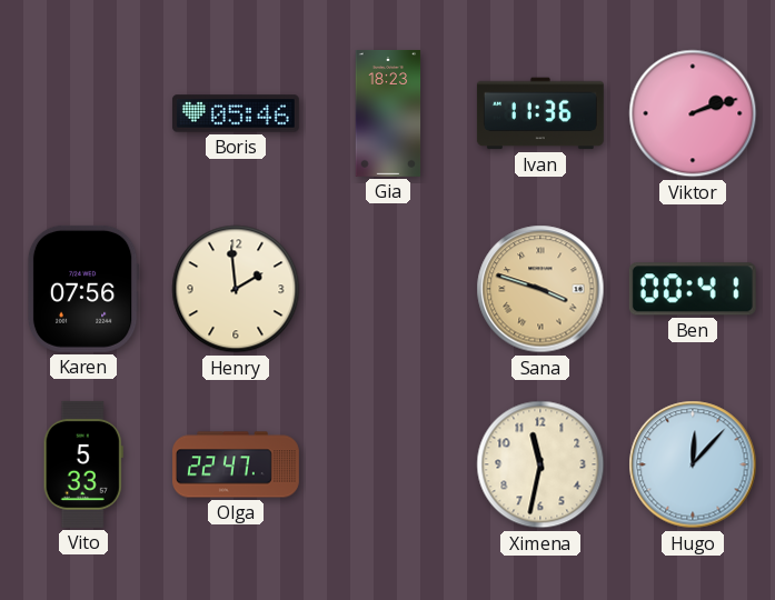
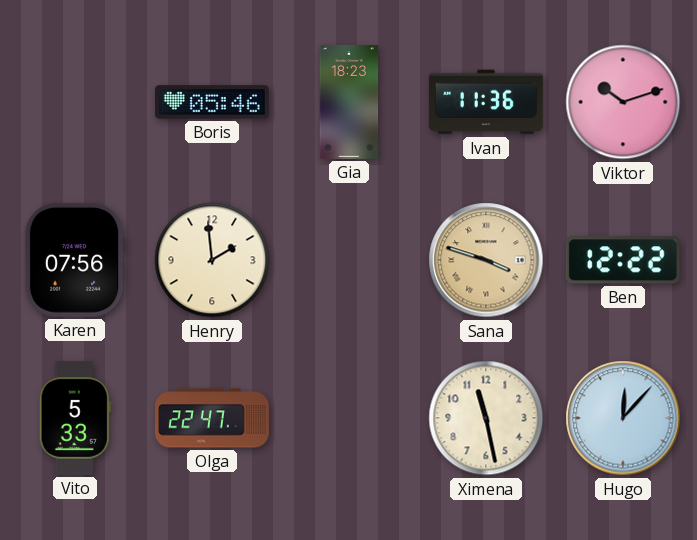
Viktor: 2:12 -> 10:12
Ben: 00:41 -> 12:22
Ximena: 11:32 -> 11:28
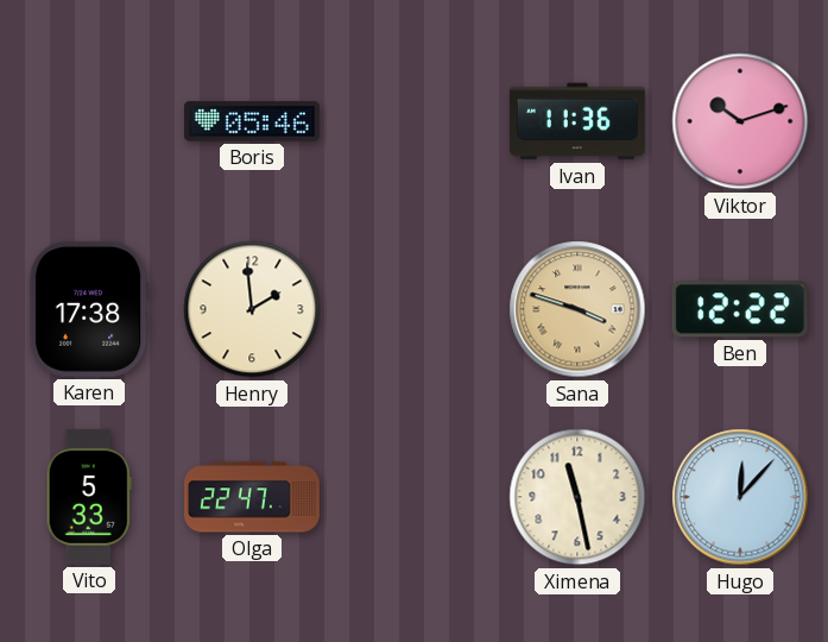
Gia: 18:23 -> none
Karen: 07:56 -> 17:38
